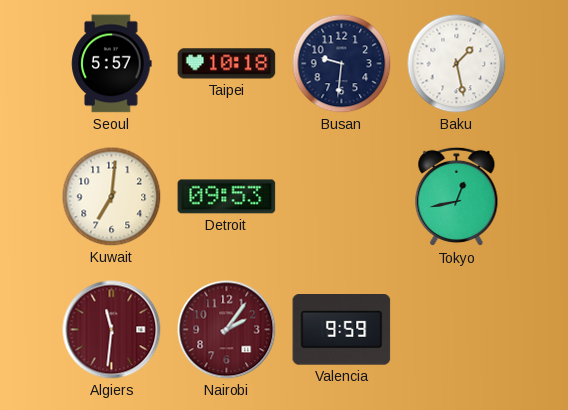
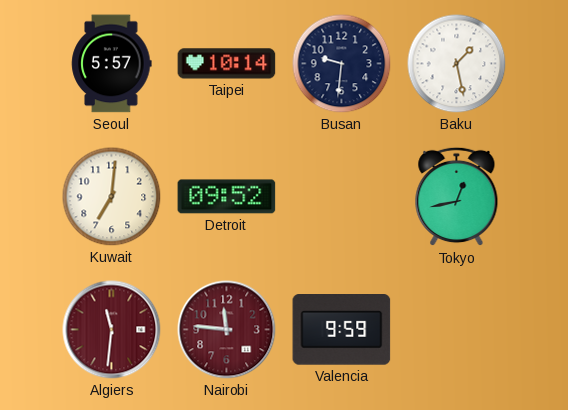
Taipei: 10:18 -> 10:14
Detroit: 09:53 -> 09:52
Nairobi: 2:06 -> 11:46
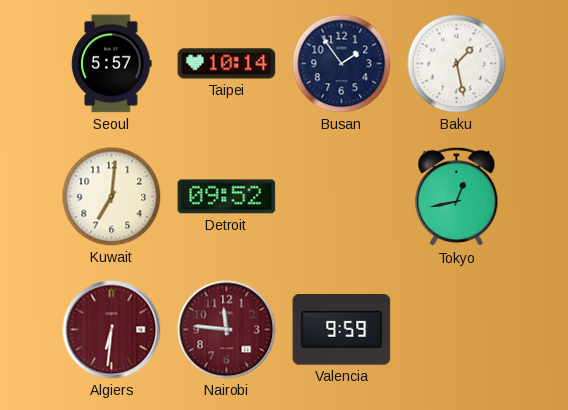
Busan: 9:31 -> 1:54
Algiers: 11:31 -> 6:31
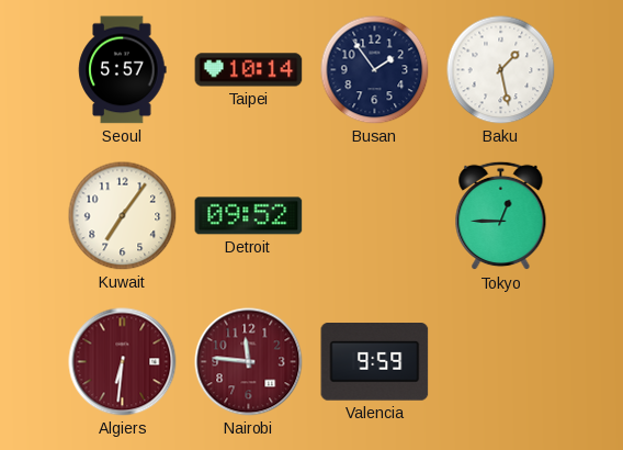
Kuwait: 7:01 -> 7:06
Tokyo: 12:43 -> 12:45
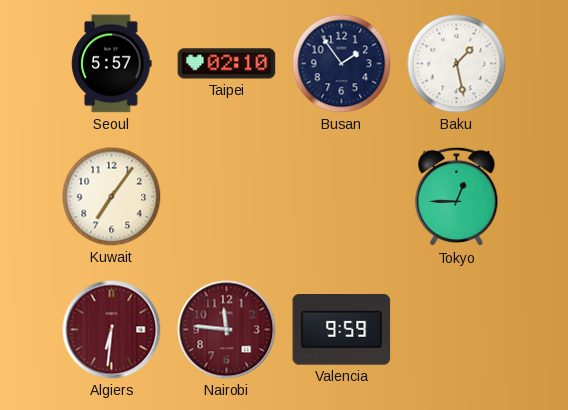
Taipei: 10:14 -> 02:10
Detroit: 09:52 -> none
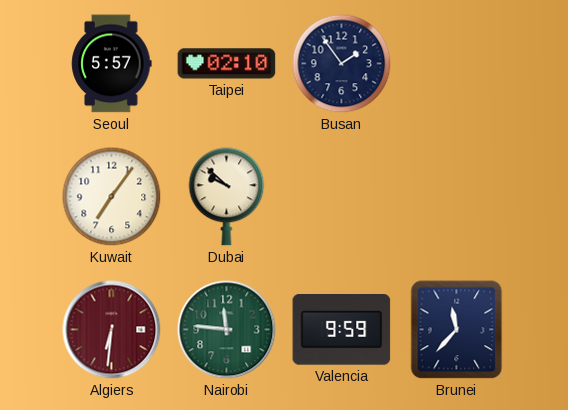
Baku: 1:28 -> none
Dubai: none -> 9:52
Tokyo: 12:45 -> none
Nairobi dial: burgundy -> green
Brunei: none -> 11:37
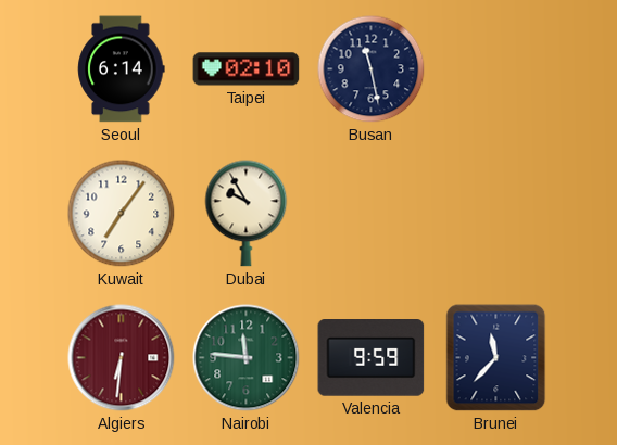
Seoul: 5:57 -> 6:14
Busan: 1:54 -> 11:28
Dubai: 9:52 -> 9:55
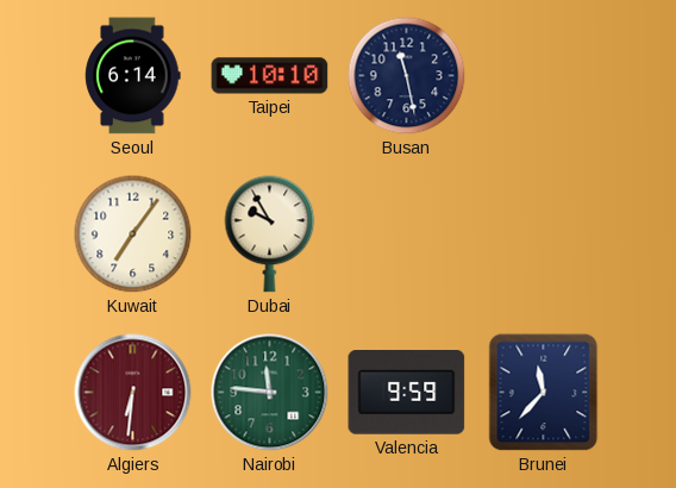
Taipei: 02:10 -> 10:10
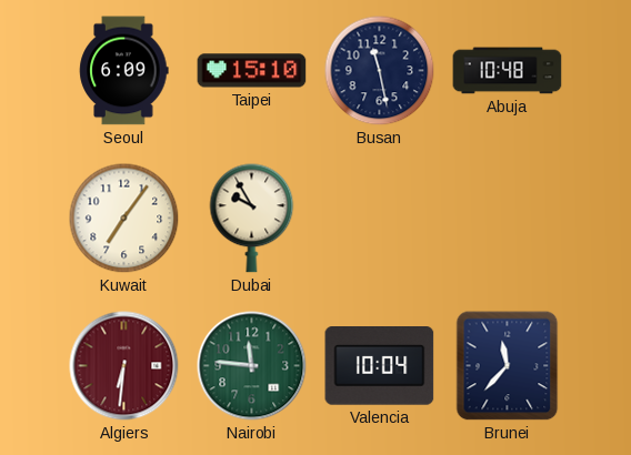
Seoul: 6:14 -> 6:09
Taipei: 10:10 -> 15:10
Abuja: none -> 10:48
Valencia: 9:59 -> 10:04
